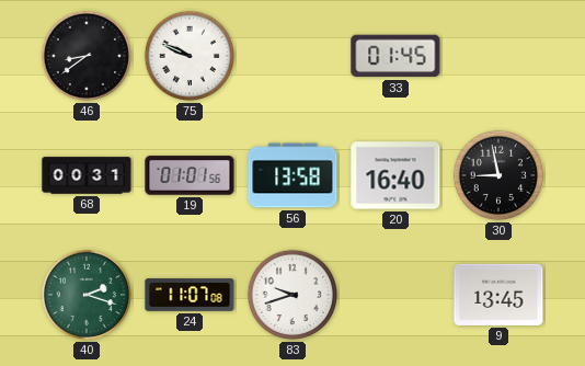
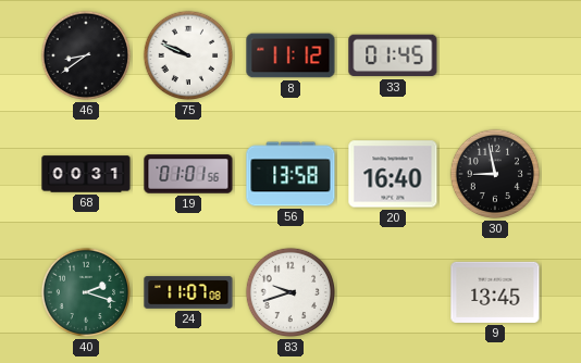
8: none -> 11:12
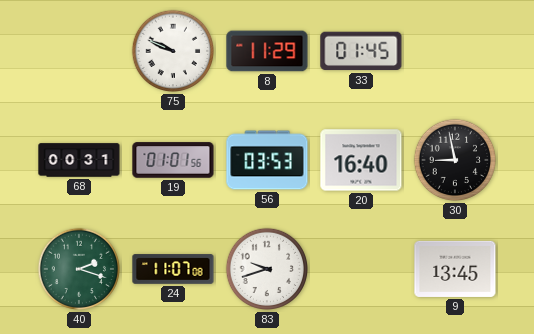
46: 8:39 -> none
8: 11:12 -> 11:29
56: 13:58 -> 03:53
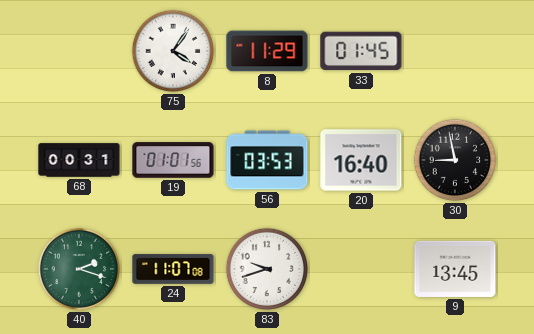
75: 9:49 -> 4:06
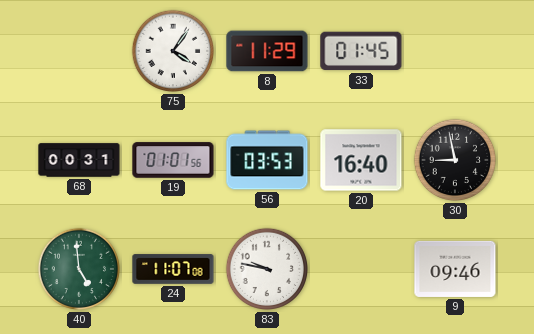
40: 2:18 -> 4:59
83: 9:42 -> 9:47
9: 13:45 -> 09:46
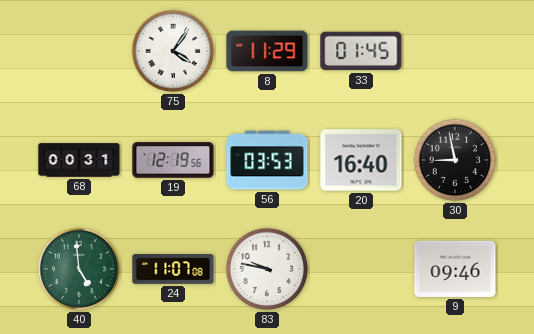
19: 01:01 -> 12:19
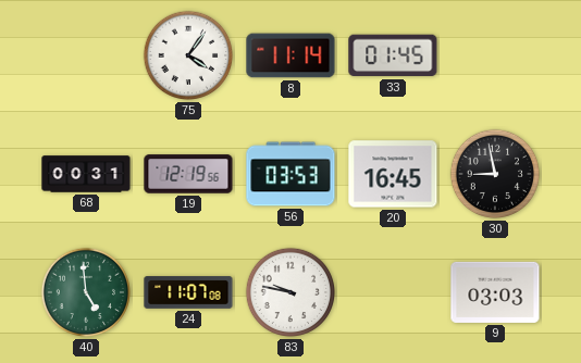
8: 11:29 -> 11:14
20: 16:40 -> 16:45
9: 09:46 -> 03:03
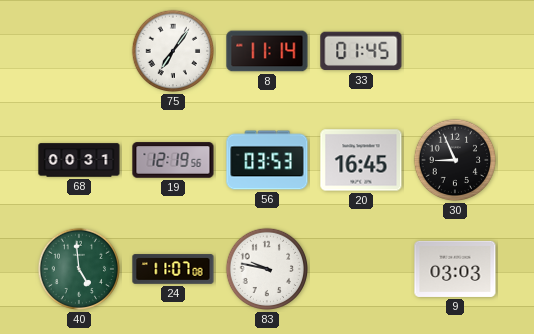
75: 4:06 -> 7:06
30: 8:58 -> 8:56
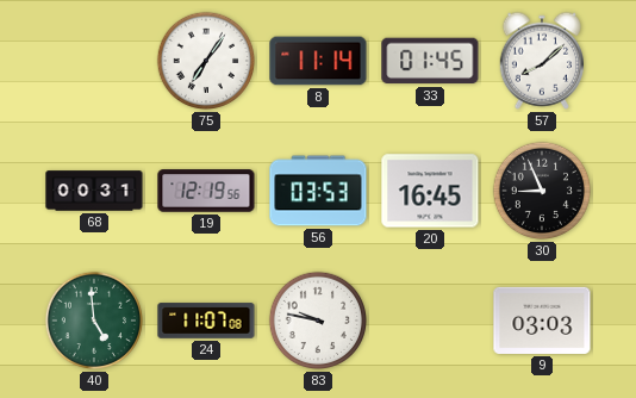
57: none -> 8:08
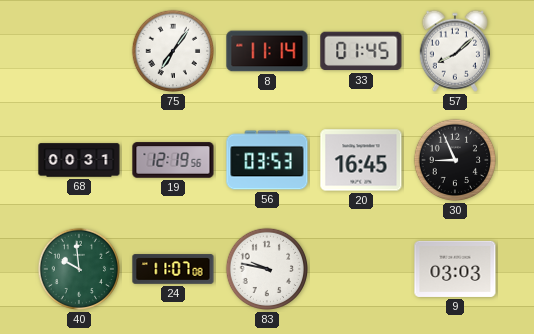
40: 4:59 -> 9:59
